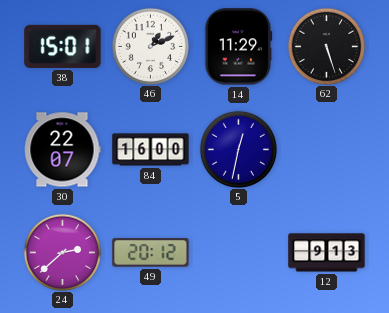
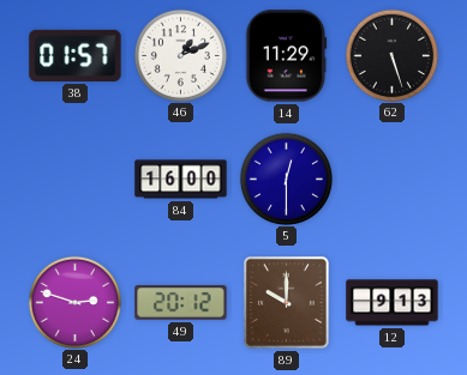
38: 15:01 -> 01:57
30: 22:07 -> none
5: 12:32 -> 12:30
24: 2:38 -> 2:48
89: none -> 10:00
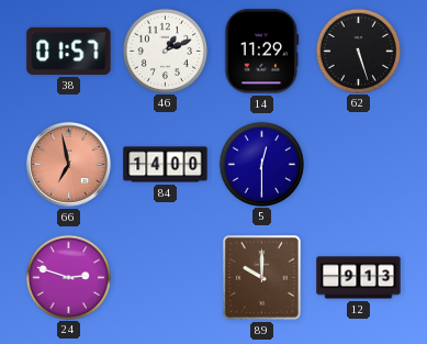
66: none -> 6:58
84: 16:00 -> 14:00
49: 20:12 -> none
